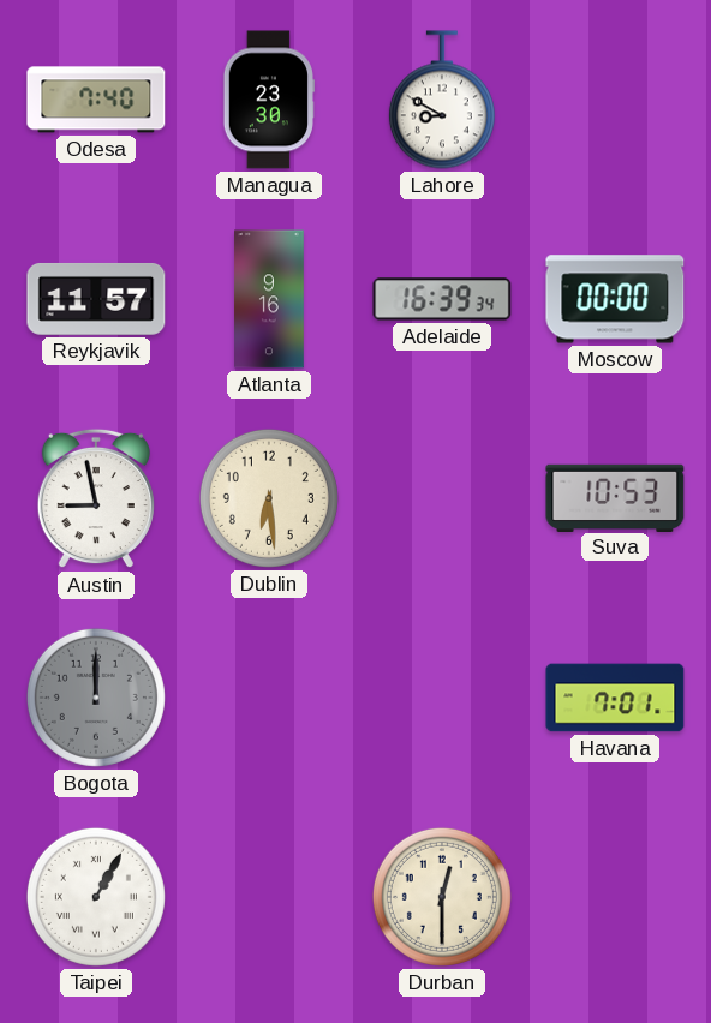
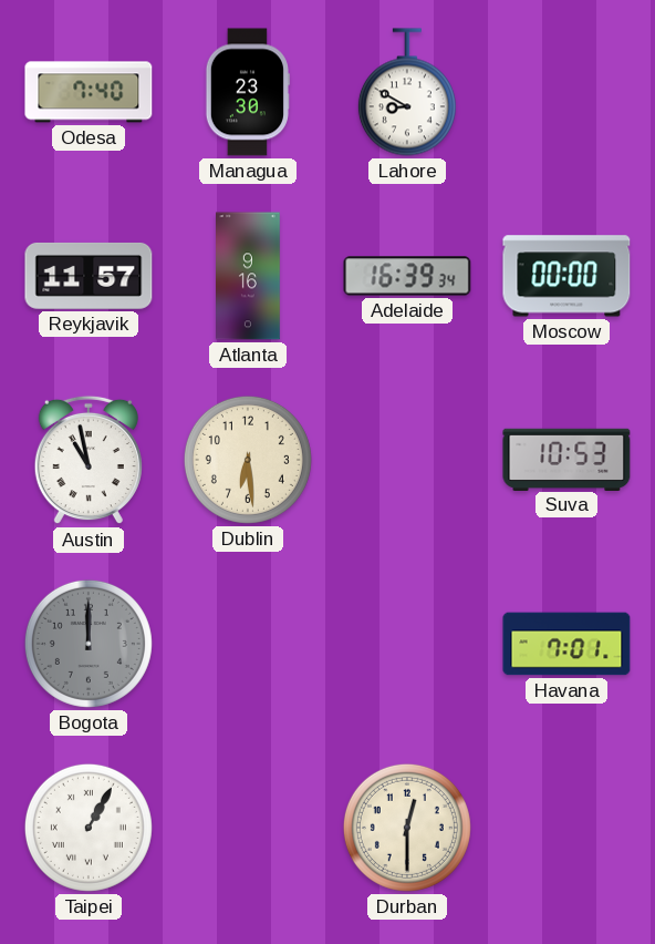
Austin: 8:58 -> 10:58
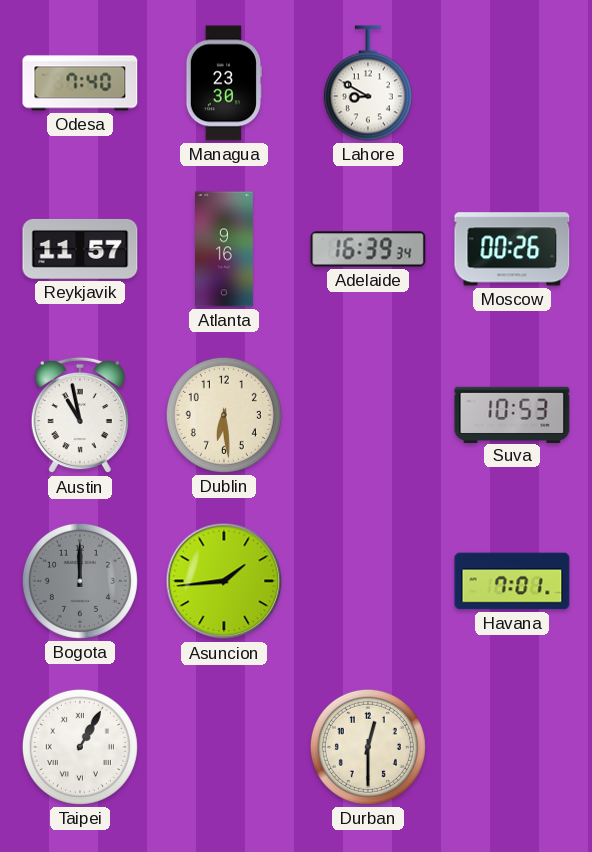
Moscow: 00:00 -> 00:26
Asuncion: none -> 1:44
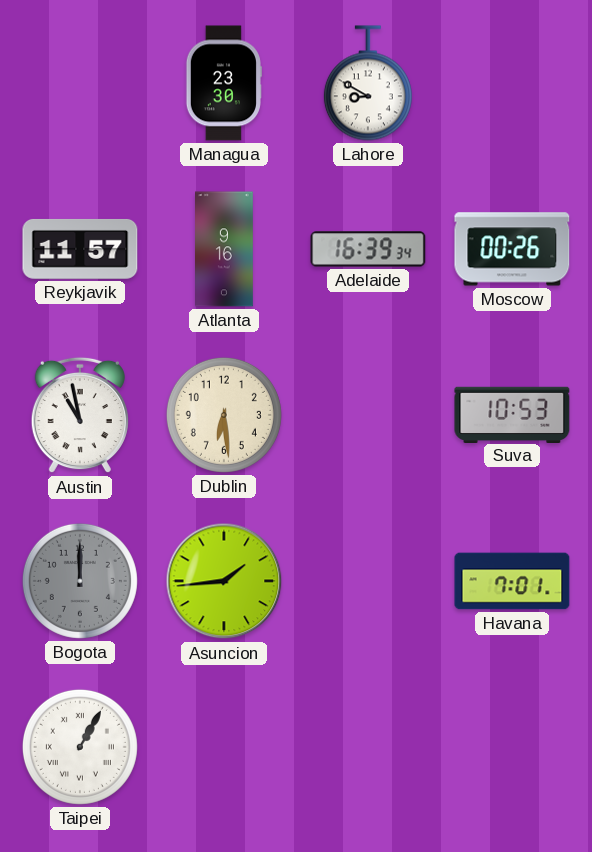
Odesa: 7:40 -> none
Durban: 12:30 -> none
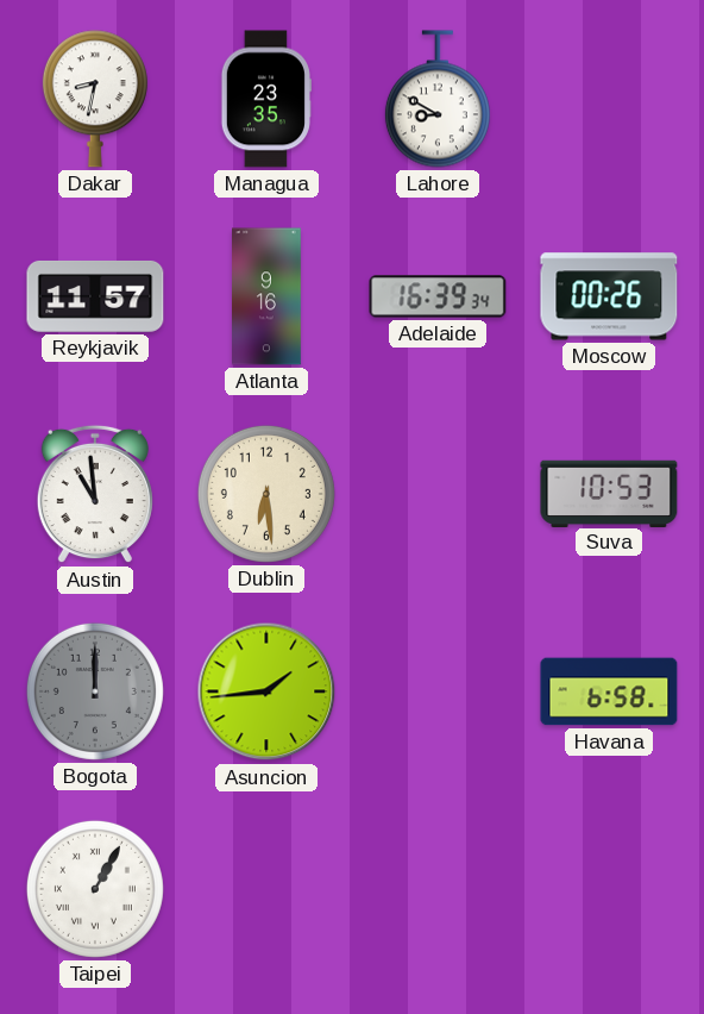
Dakar: none -> 8:32
Managua: 23:30 -> 23:35
Austin: 10:58 -> 10:59
Havana: 7:01 -> 6:58
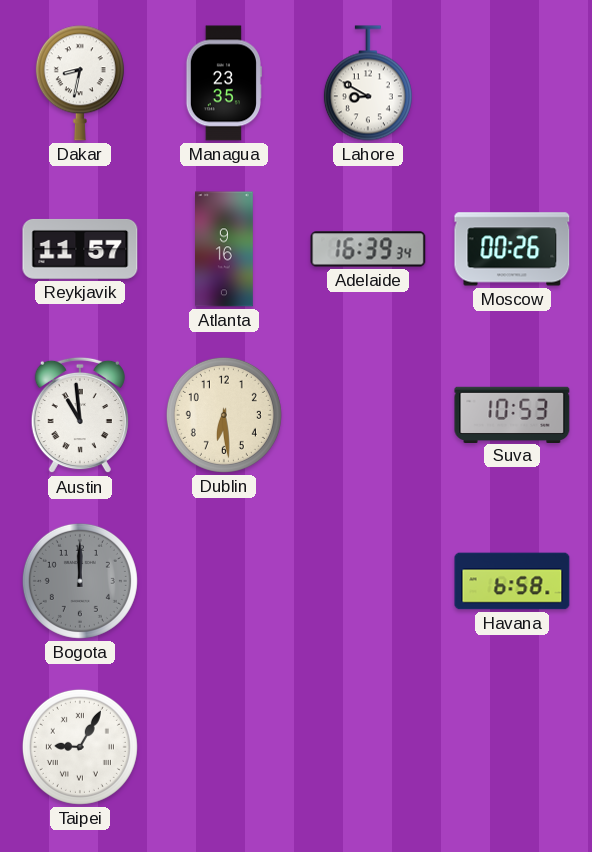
Asuncion: 1:44 -> none
Taipei: 1:05 -> 9:05
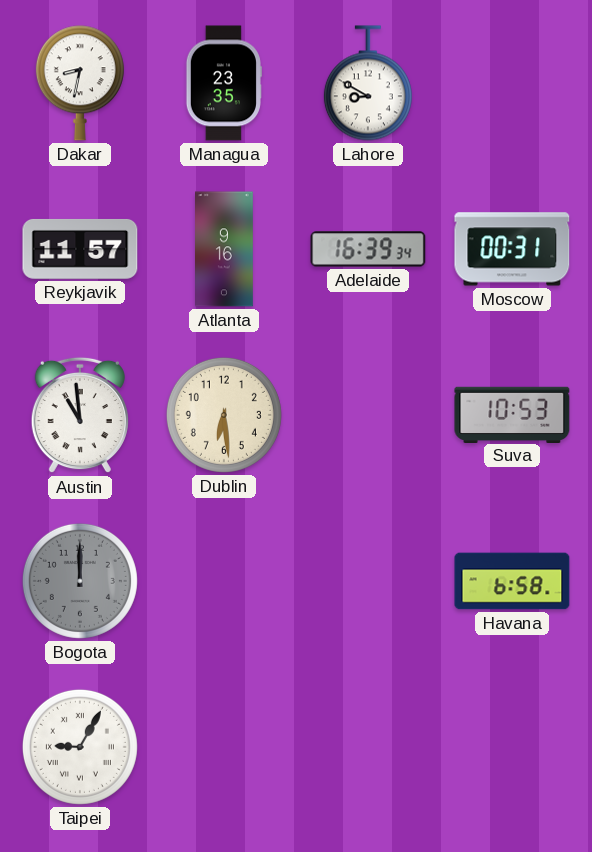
Moscow: 00:26 -> 00:31
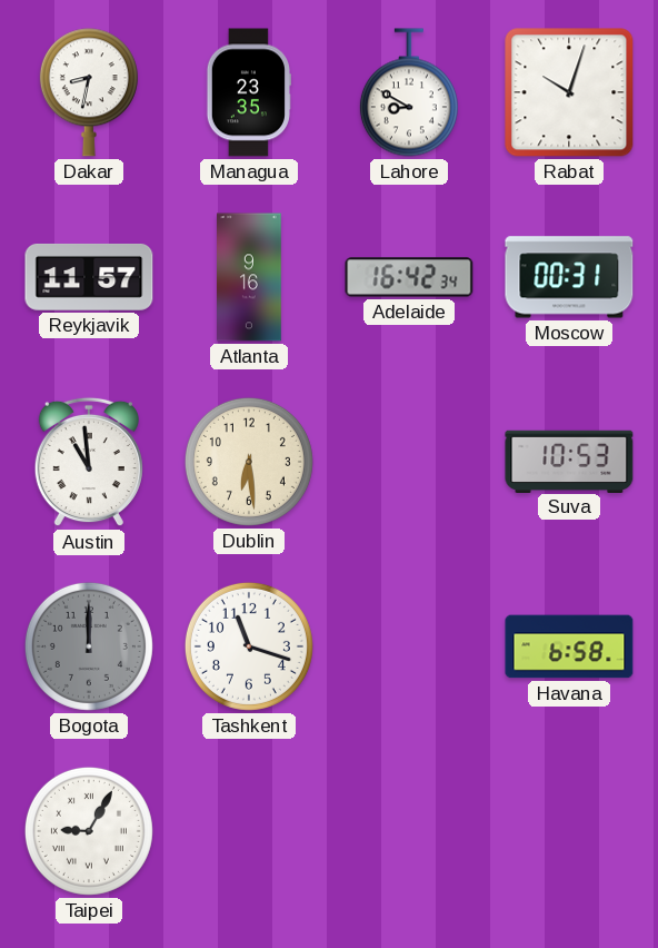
Rabat: none -> 10:03
Adelaide: 16:39 -> 16:42
Tashkent: none -> 11:18
